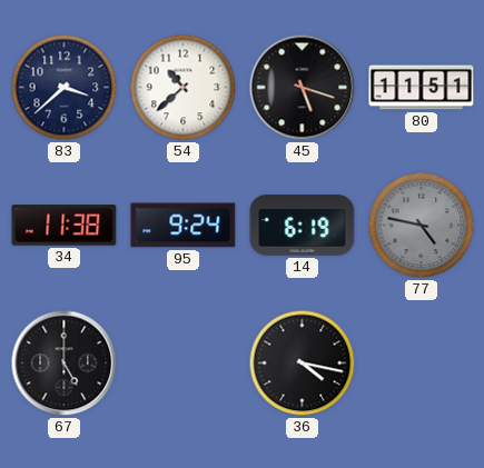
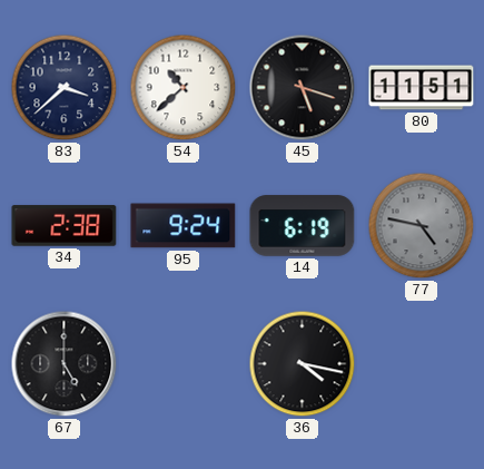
34: 11:38 -> 2:38
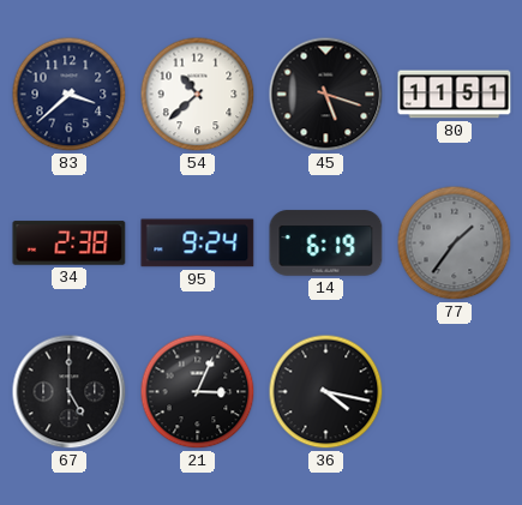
77: 4:47 -> 1:36
21: none -> 3:04
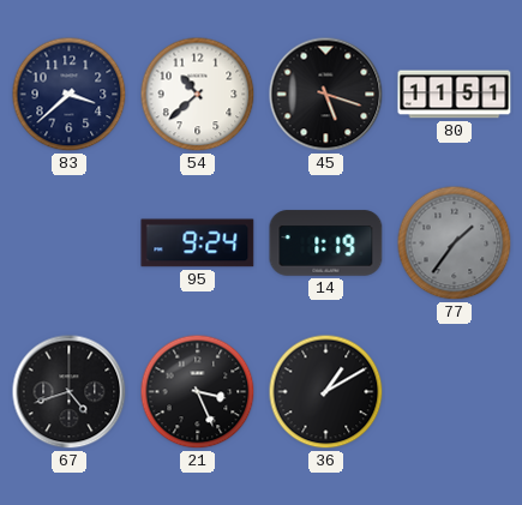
34: 2:38 -> none
14: 6:19 -> 1:19
67: 5:00 -> 4:42
21: 3:04 -> 3:26
36: 4:17 -> 1:10
